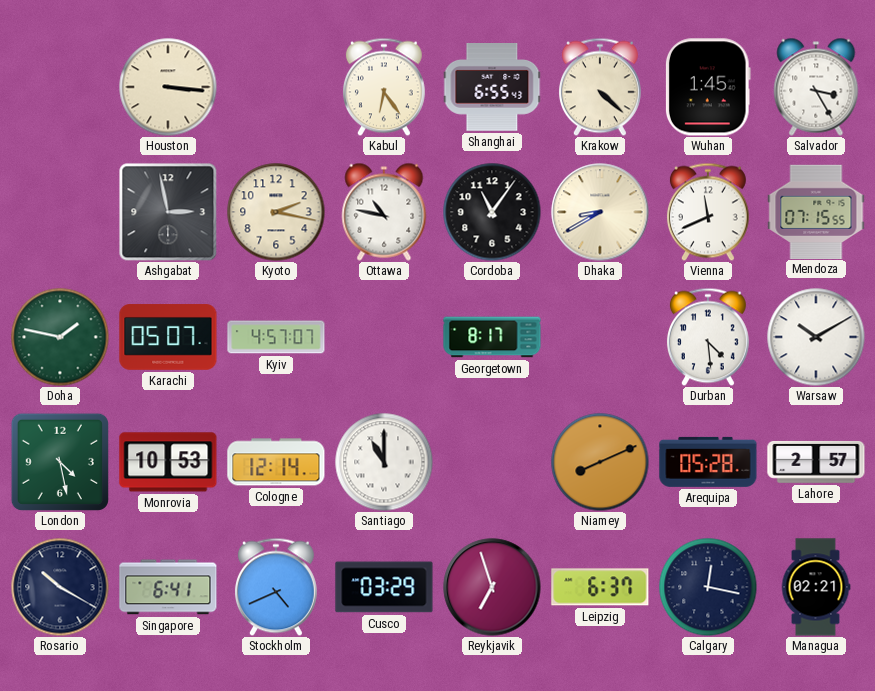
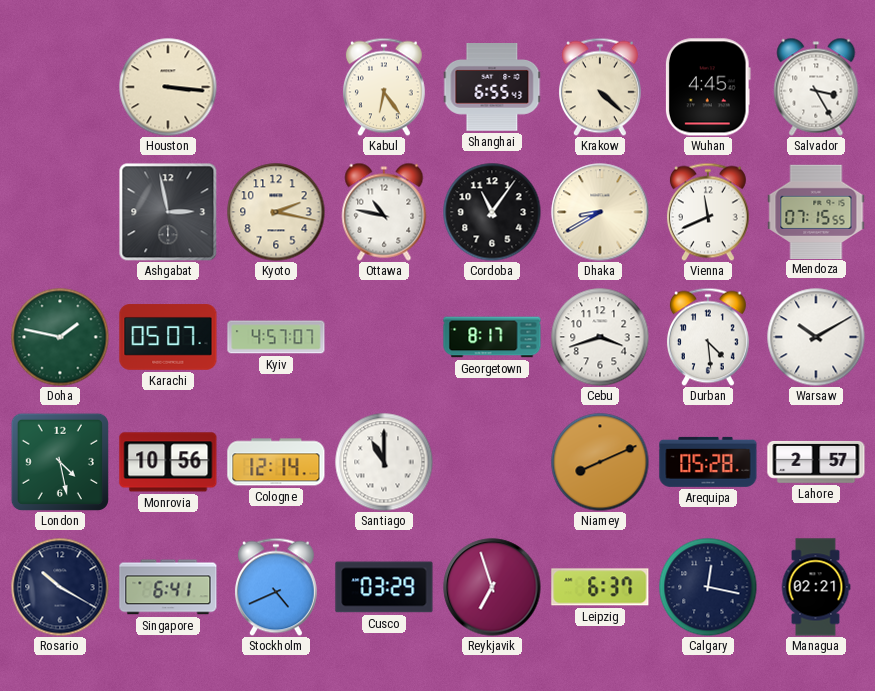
Wuhan: 1:45 -> 4:45
Cebu: none -> 3:42
Monrovia: 10:53 -> 10:56
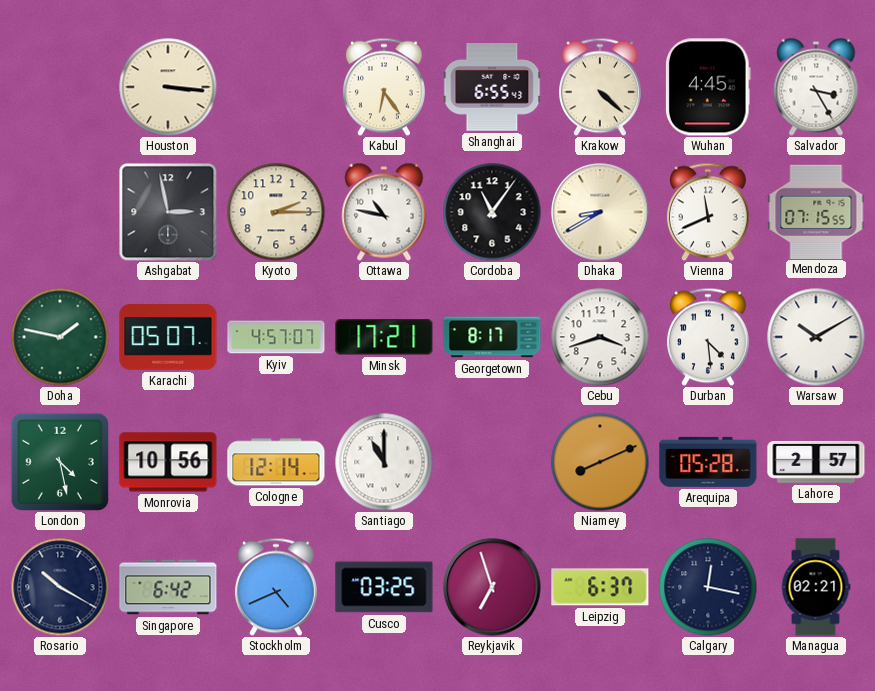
Kyoto: 2:17 -> 2:15
Minsk: none -> 17:21
Singapore: 6:41 -> 6:42
Cusco: 03:29 -> 03:25
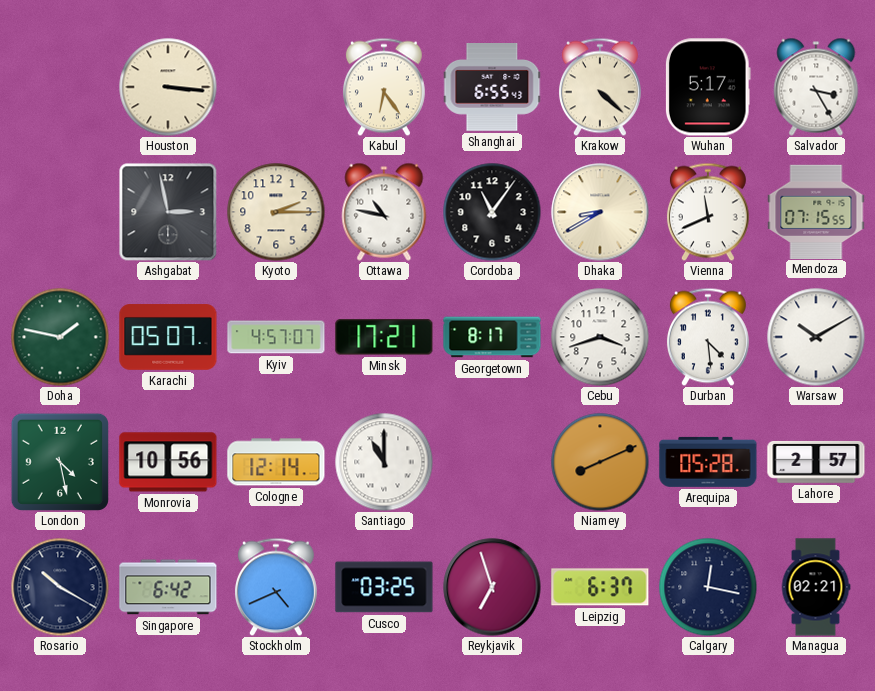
Wuhan: 4:45 -> 5:17
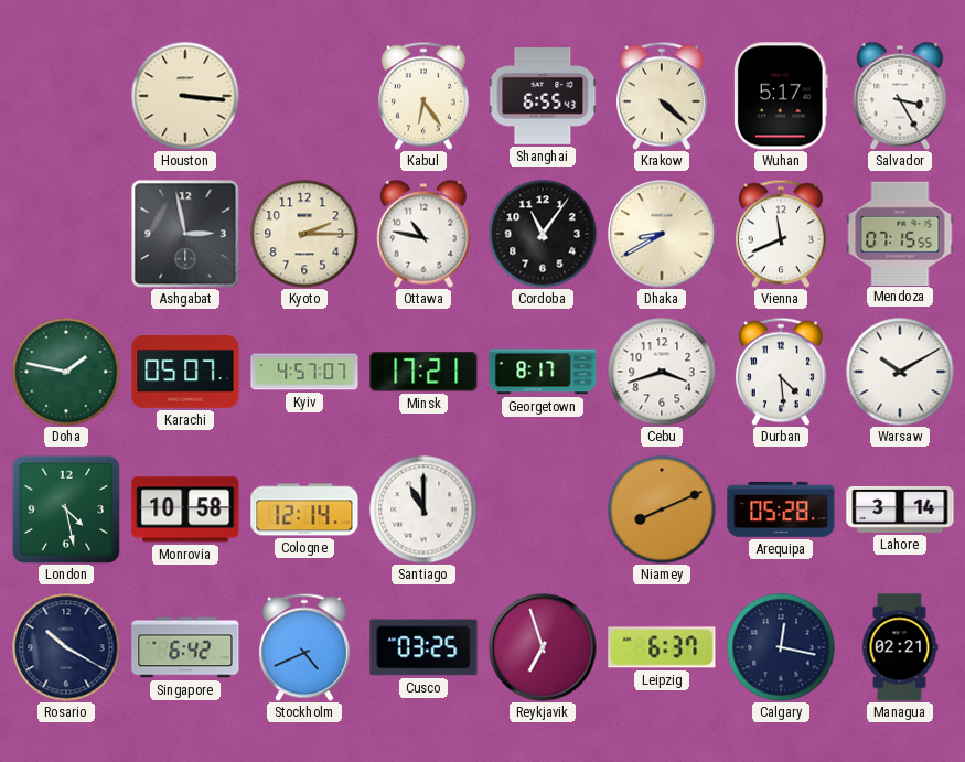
Monrovia: 10:56 -> 10:58
Lahore: 2:57 -> 3:14
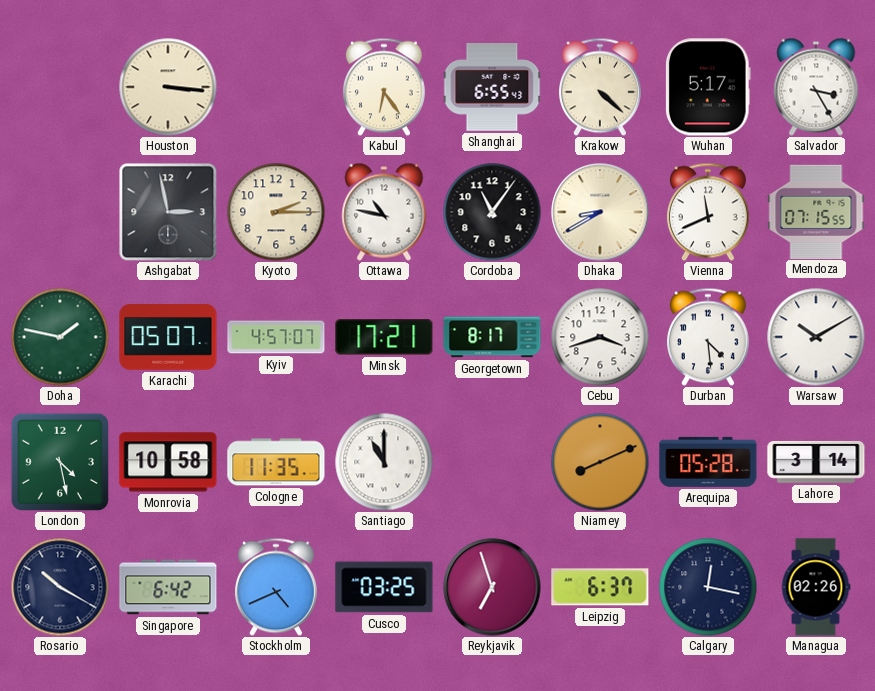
Cologne: 12:14 -> 11:35
Managua: 02:21 -> 02:26
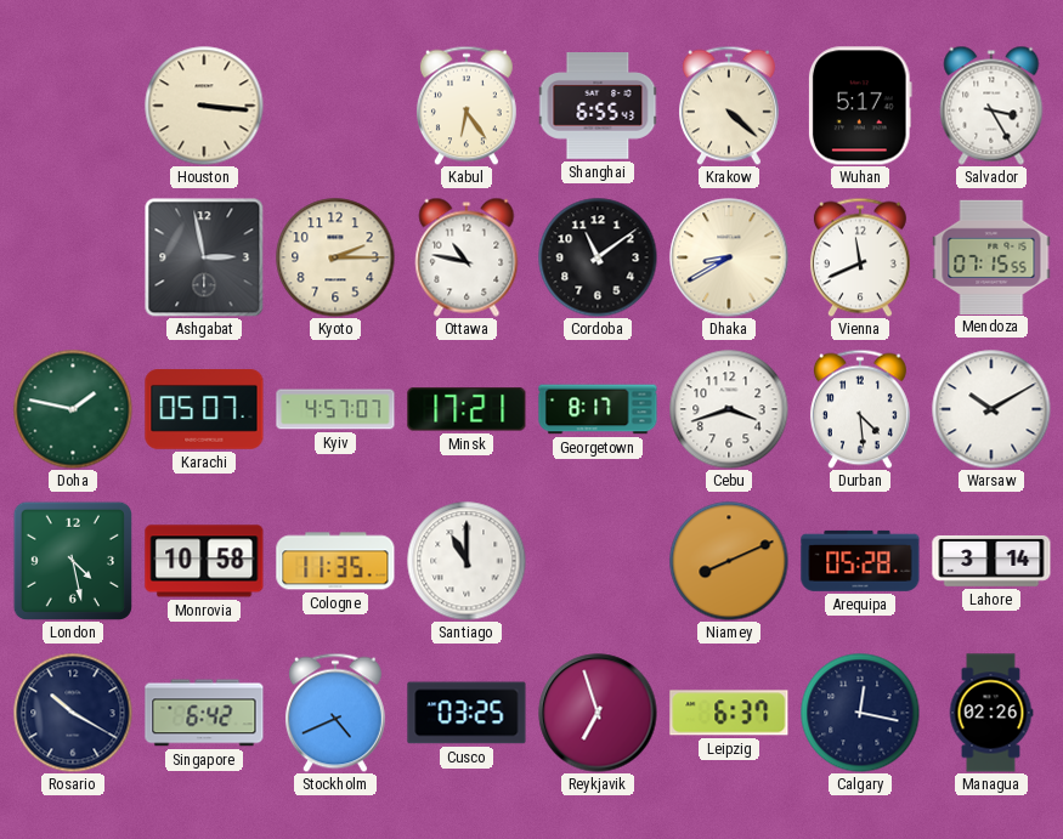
Cordoba: 11:06 -> 11:09
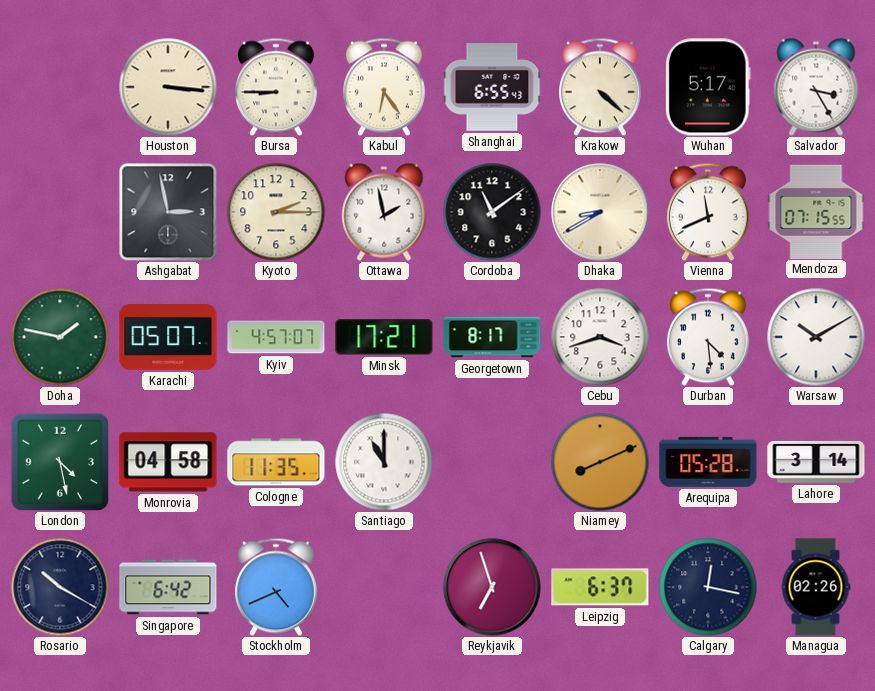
Bursa: none -> 8:45
Ottawa: 10:47 -> 1:58
Monrovia: 10:58 -> 04:58
Cusco: 03:25 -> none
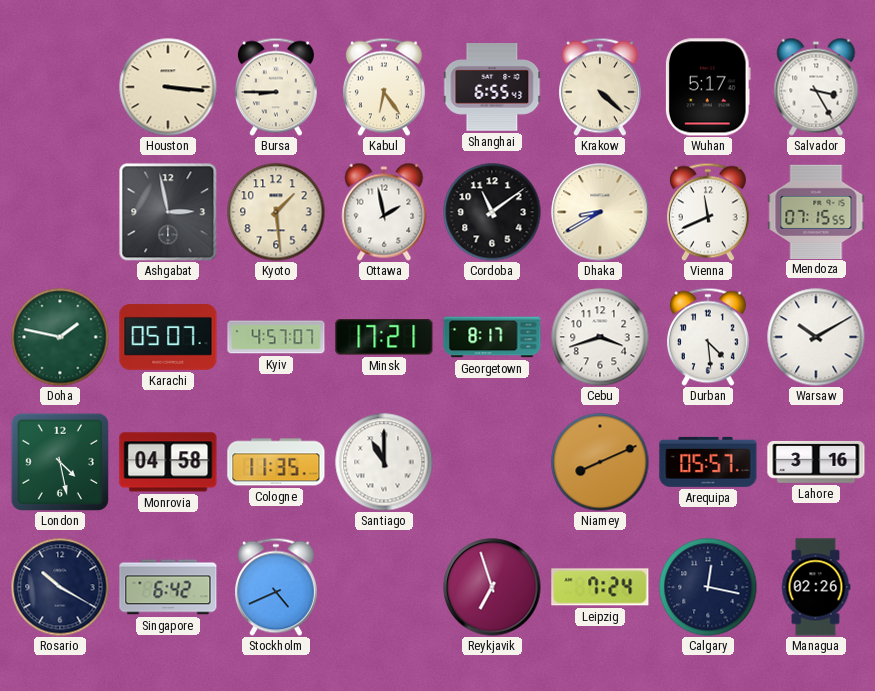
Kyoto: 2:15 -> 1:29
Arequipa: 05:28 -> 05:57
Lahore: 3:14 -> 3:16
Leipzig: 6:37 -> 7:24
